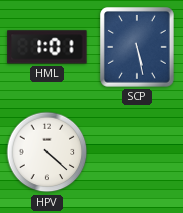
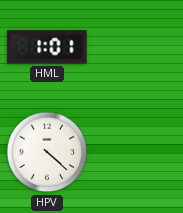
SCP: 5:28 -> none
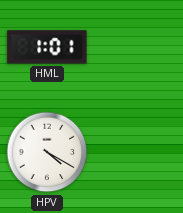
HPV: 4:22 -> 4:20
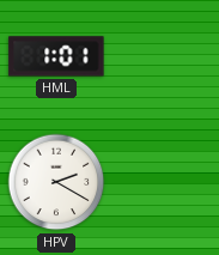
HPV: 4:20 -> 2:20
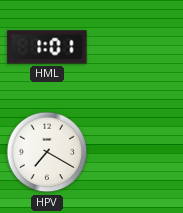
HPV: 2:20 -> 7:20
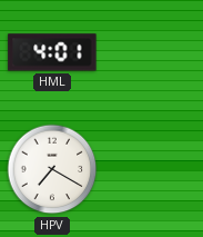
HML: 1:01 -> 4:01
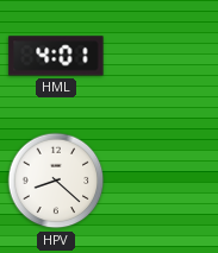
HPV: 7:20 -> 8:22
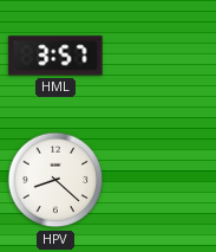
HML: 4:01 -> 3:57
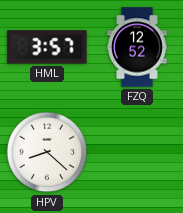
FZQ: none -> 12:52
